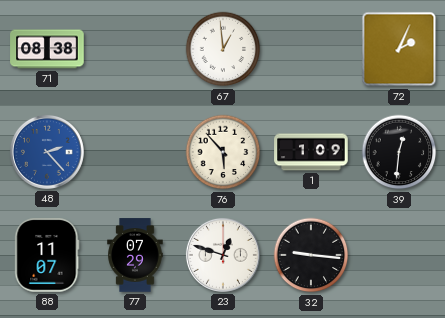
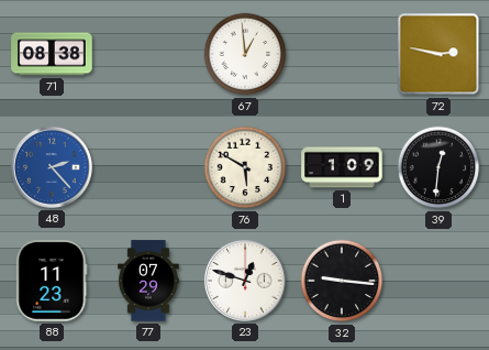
72: 2:04 -> 2:47
76: 5:53 -> 5:50
88: 11:07 -> 11:23
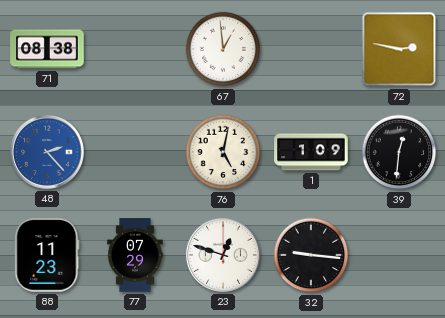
76: 5:50 -> 5:02
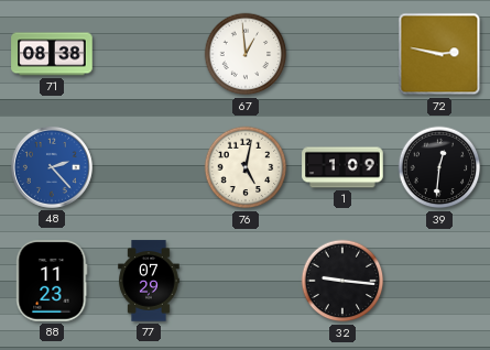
23: 12:48 -> none
